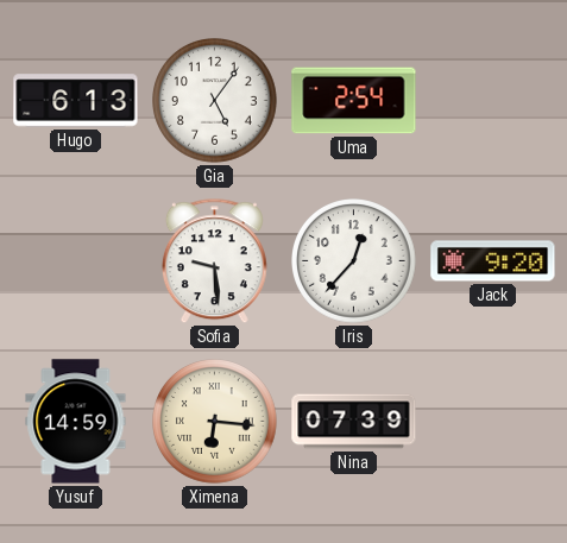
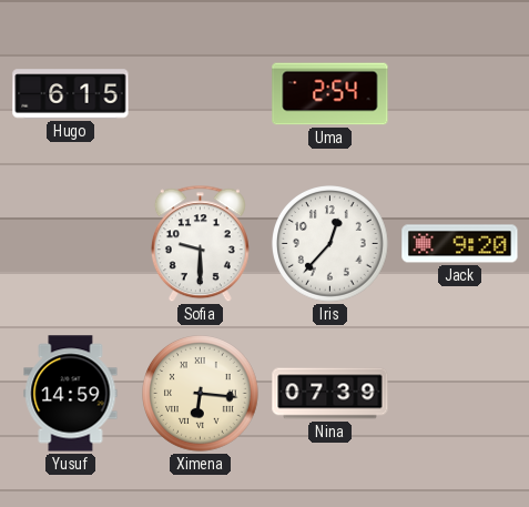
Hugo: 6:13 -> 6:15
Gia: 5:06 -> none
Sofia: 9:29 -> 9:30
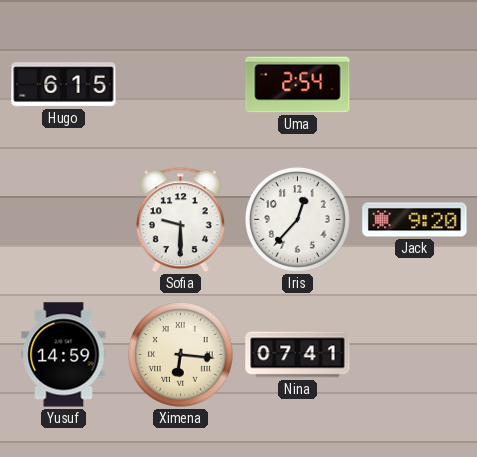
Nina: 07:39 -> 07:41
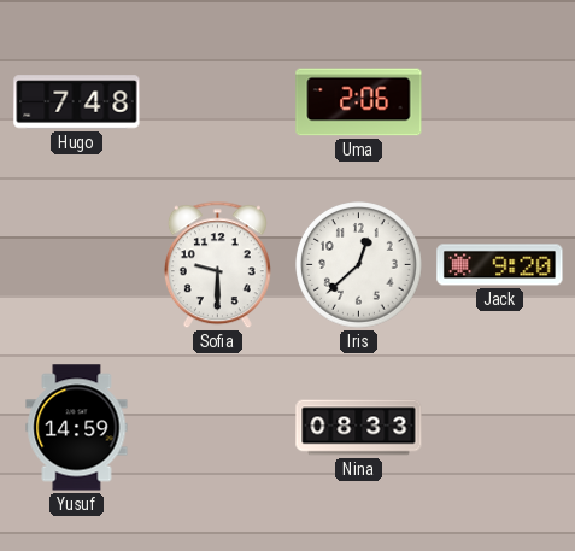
Hugo: 6:15 -> 7:48
Uma: 2:54 -> 2:06
Iris: 12:37 -> 12:38
Ximena: 6:16 -> none
Nina: 07:41 -> 08:33
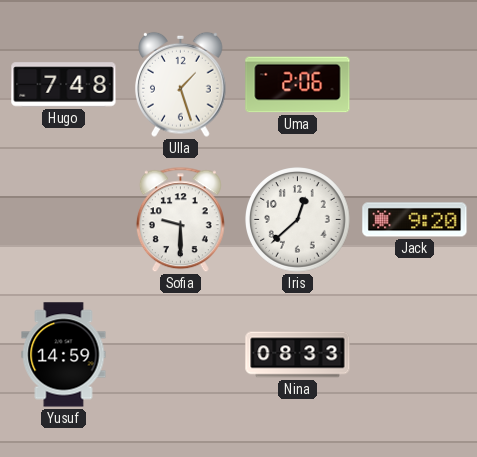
Ulla: none -> 1:27
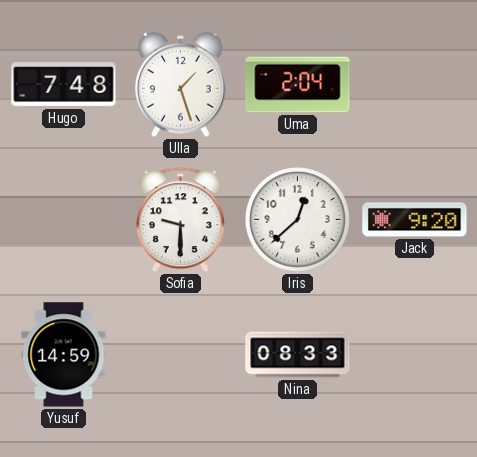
Uma: 2:06 -> 2:04
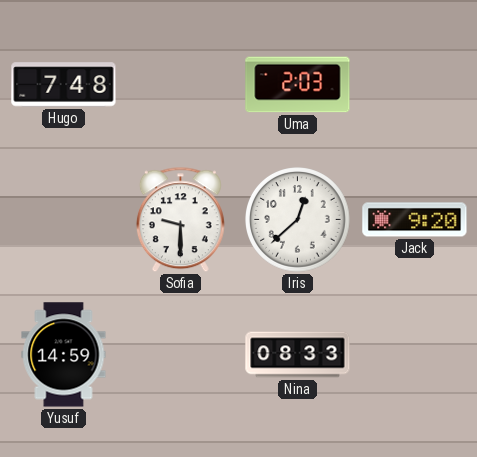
Ulla: 1:27 -> none
Uma: 2:04 -> 2:03
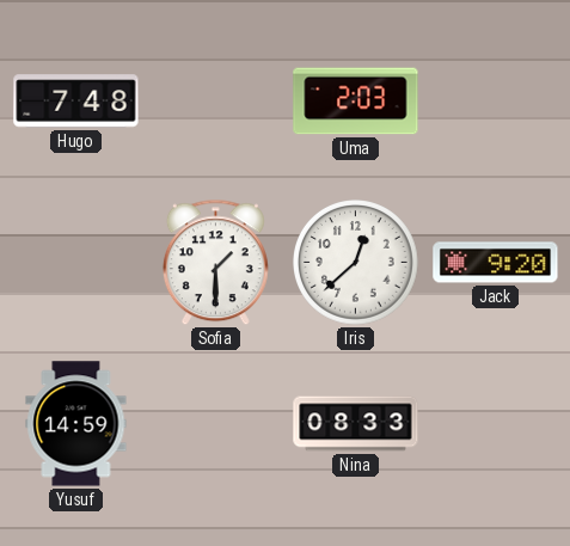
Sofia: 9:30 -> 1:30
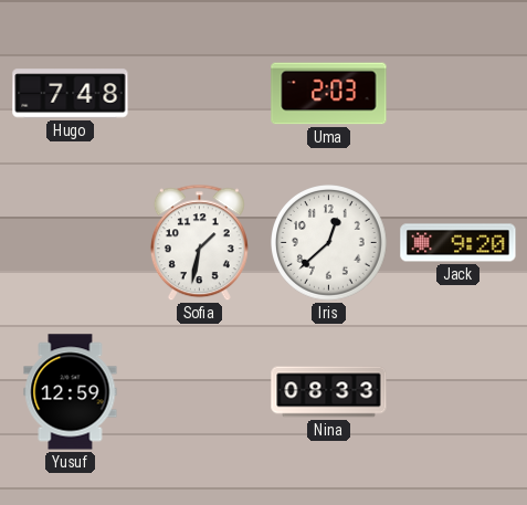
Sofia: 1:30 -> 1:32
Yusuf: 14:59 -> 12:59
